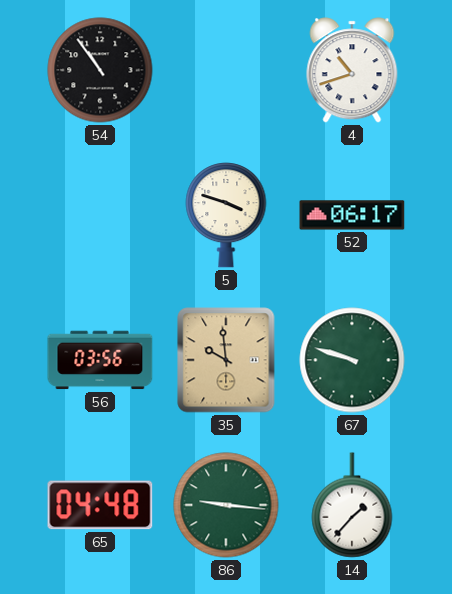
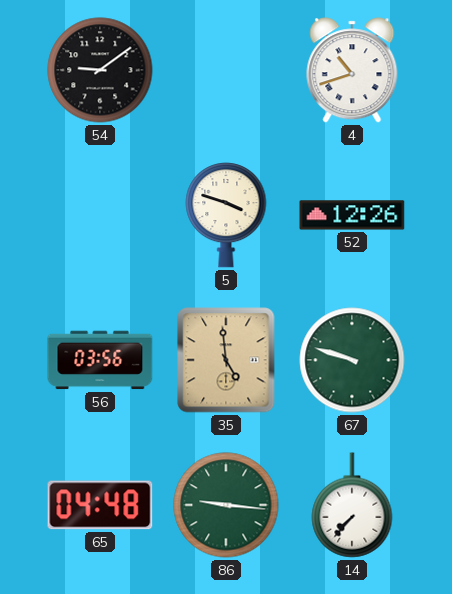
54: 10:54 -> 9:09
52: 06:17 -> 12:26
35: 9:59 -> 4:59
14: 1:37 -> 7:37
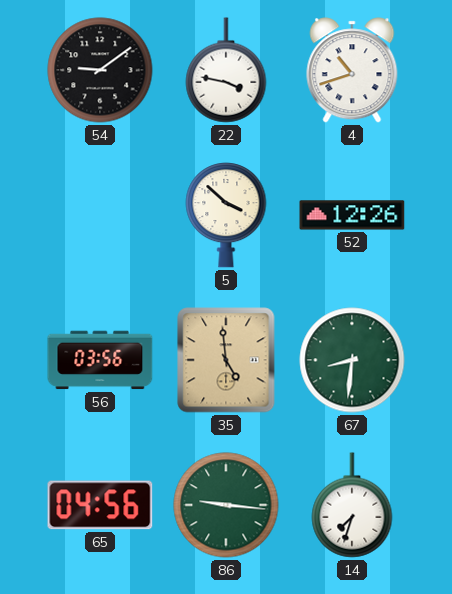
22: none -> 3:47
5: 3:48 -> 3:52
67: 9:48 -> 8:31
65: 04:48 -> 04:56
14: 7:37 -> 7:33
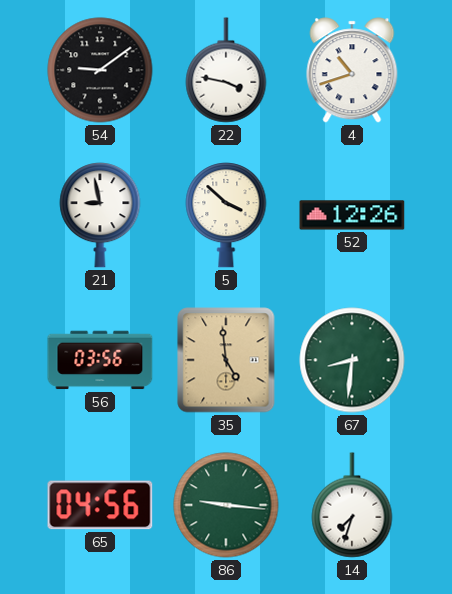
21: none -> 8:58
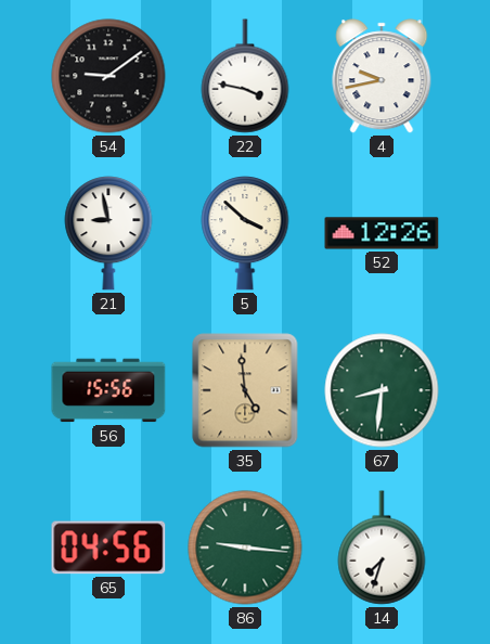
4: 10:42 -> 9:43
56: 03:56 -> 15:56
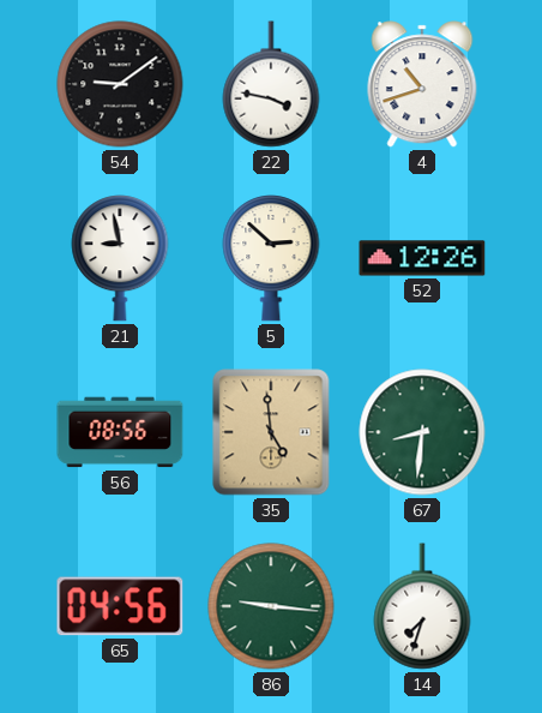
4: 9:43 -> 10:42
5: 3:52 -> 2:52
56: 15:56 -> 08:56
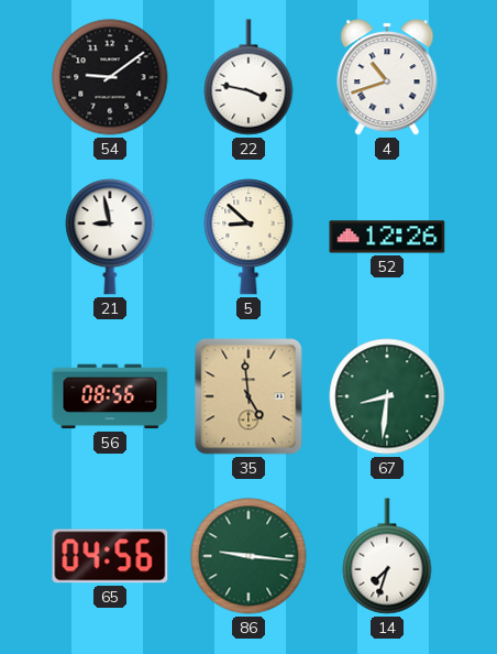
5: 2:52 -> 8:52
